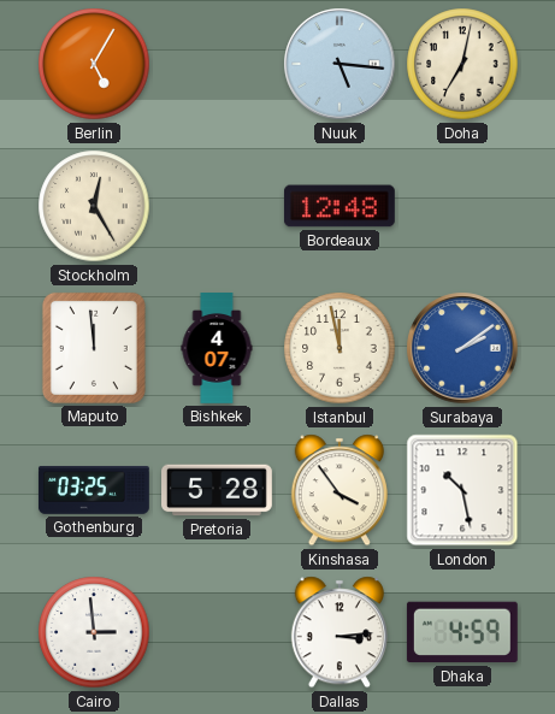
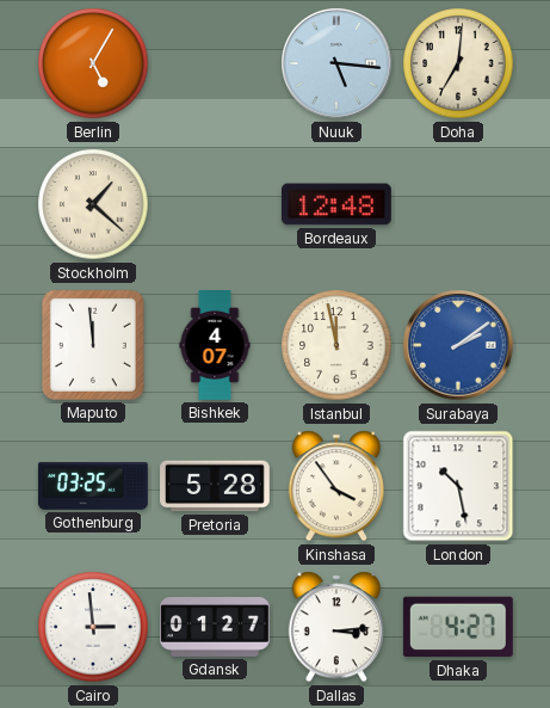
Doha: 7:02 -> 7:01
Stockholm: 12:25 -> 1:22
Gdansk: none -> 01:27
Dhaka: 4:59 -> 4:27
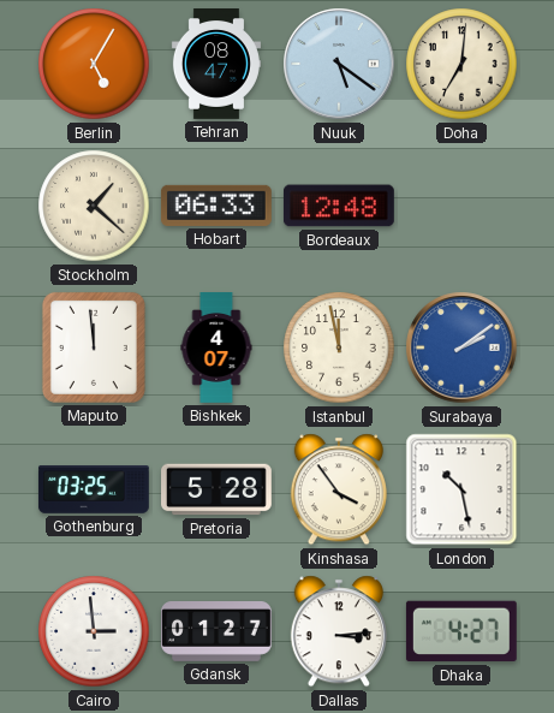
Tehran: none -> 08:47
Nuuk: 5:16 -> 5:21
Hobart: none -> 06:33
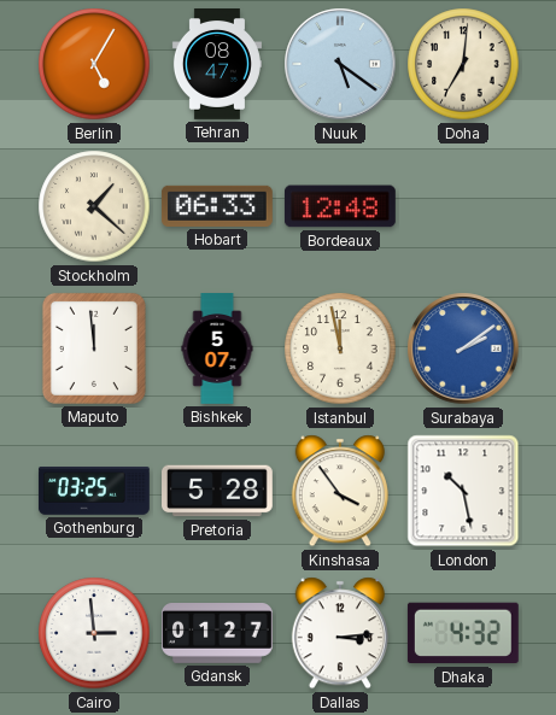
Bishkek: 4:07 -> 5:07
Dhaka: 4:27 -> 4:32
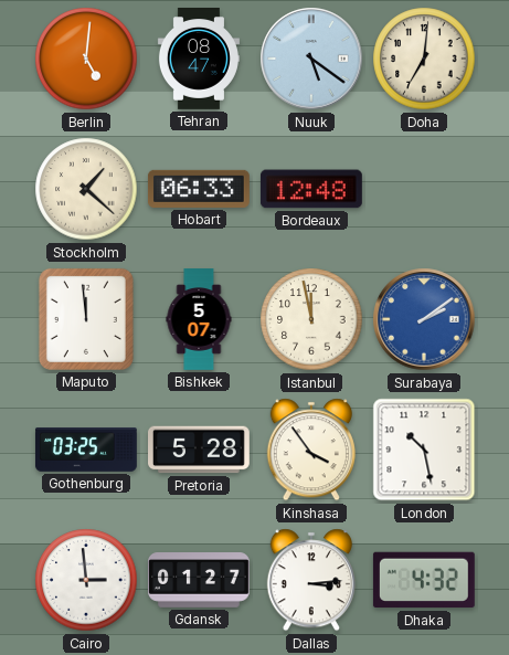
Berlin: 5:05 -> 5:01
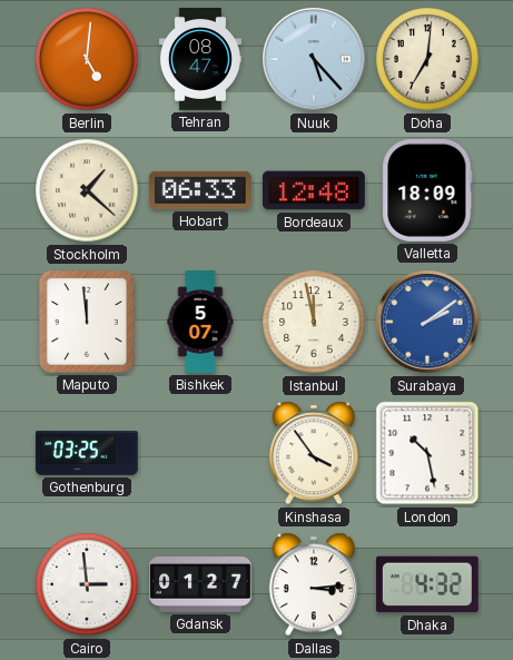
Nuuk: 5:21 -> 5:23
Valletta: none -> 18:09
Pretoria: 5:28 -> none
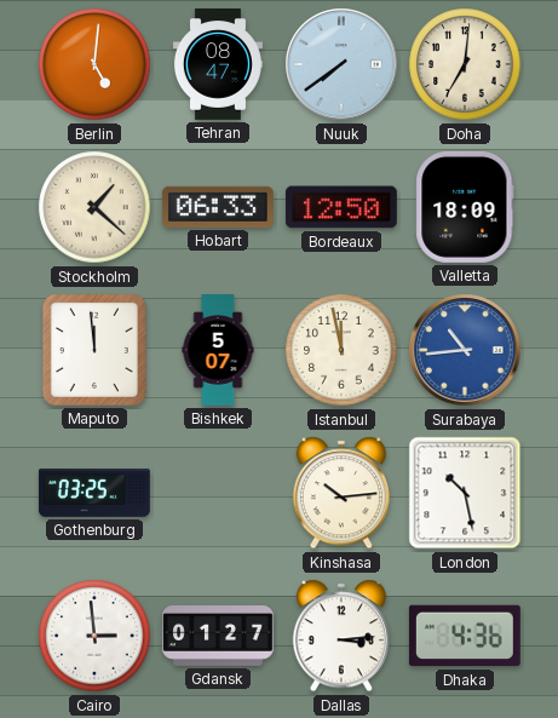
Nuuk: 5:23 -> 7:39
Bordeaux: 12:48 -> 12:50
Surabaya: 2:09 -> 10:44
Kinshasa: 3:54 -> 10:14
Dhaka: 4:32 -> 4:36
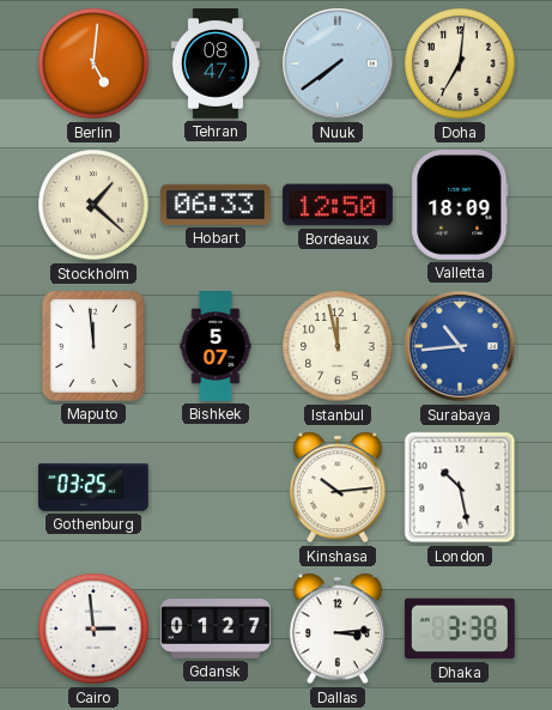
Dhaka: 4:36 -> 3:38
